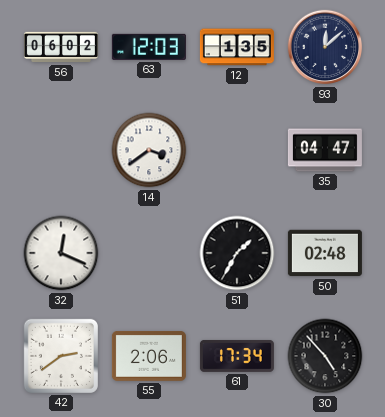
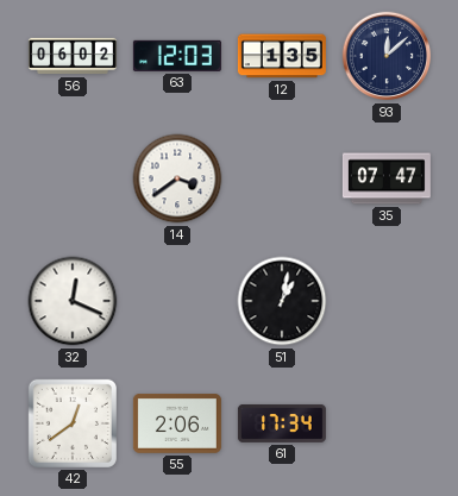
35: 04:47 -> 07:47
51: 1:35 -> 1:02
50: 02:48 -> none
42: 2:39 -> 12:39
30: 4:53 -> none
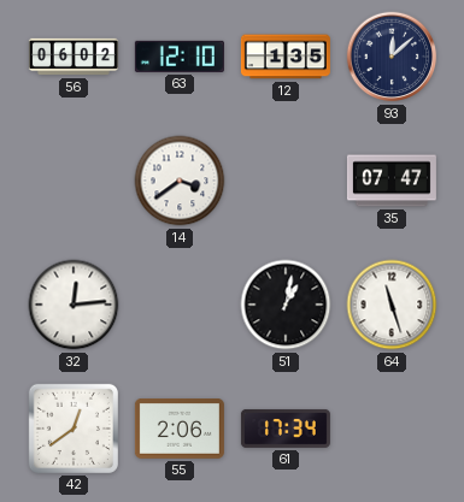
63: 12:03 -> 12:10
32: 12:19 -> 12:14
64: none -> 11:27
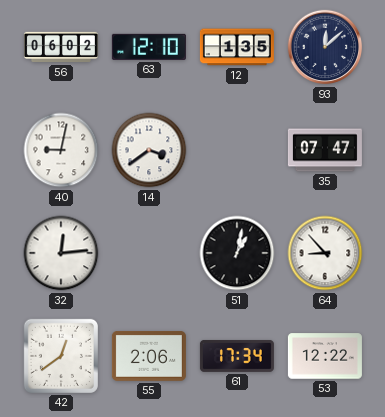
40: none -> 9:02
64: 11:27 -> 8:53
53: none -> 12:22
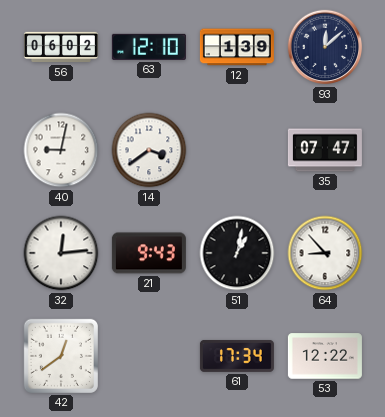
12: 1:35 -> 1:39
21: none -> 9:43
55: 2:06 -> none
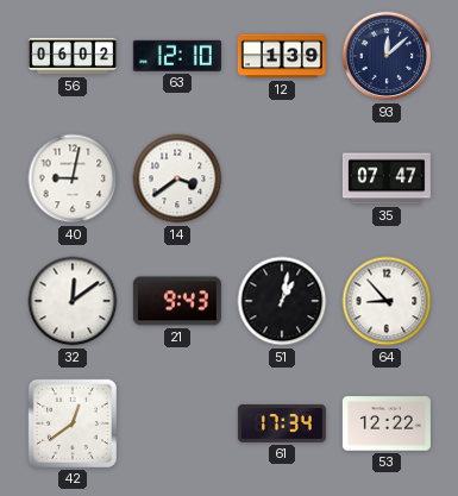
32: 12:14 -> 12:09
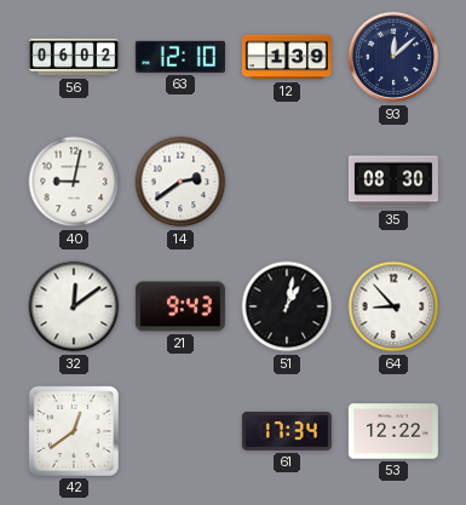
14: 3:39 -> 2:39
35: 07:47 -> 08:30
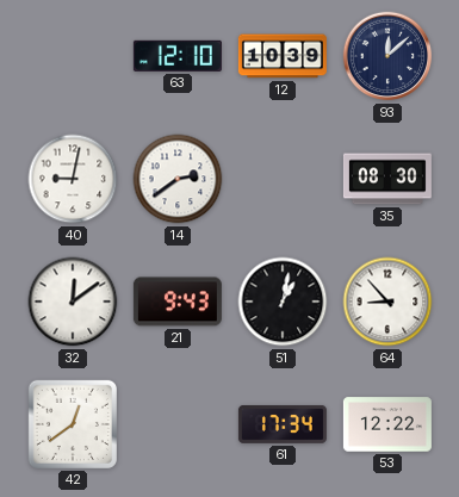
56: 06:02 -> none
12: 1:39 -> 10:39
